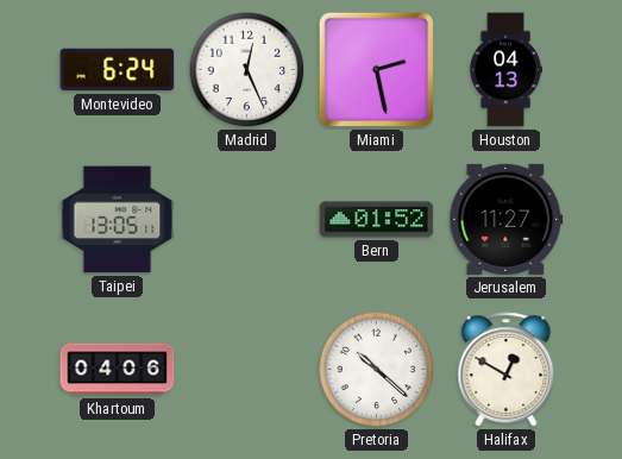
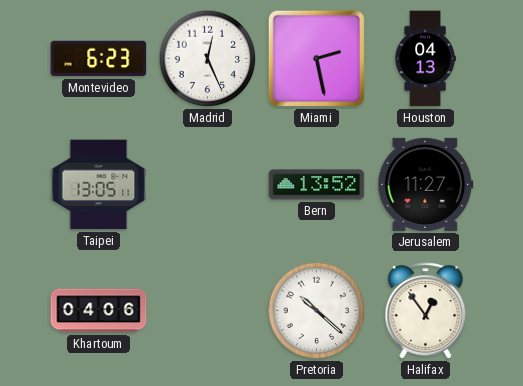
Montevideo: 6:24 -> 6:23
Bern: 01:52 -> 13:52
Halifax: 12:50 -> 12:54
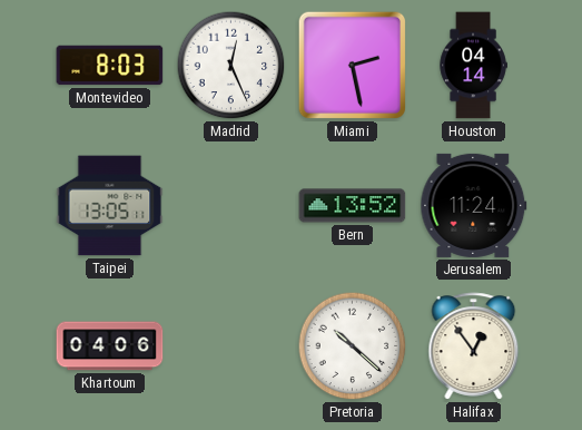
Montevideo: 6:23 -> 8:03
Houston: 04:13 -> 04:14
Jerusalem: 11:27 -> 11:24
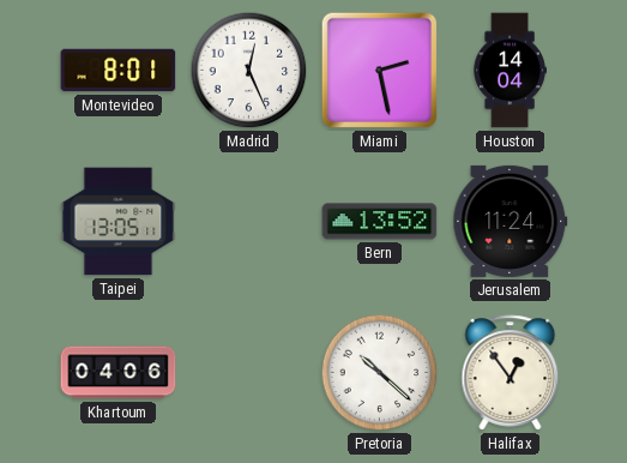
Montevideo: 8:03 -> 8:01
Houston: 04:14 -> 14:04
